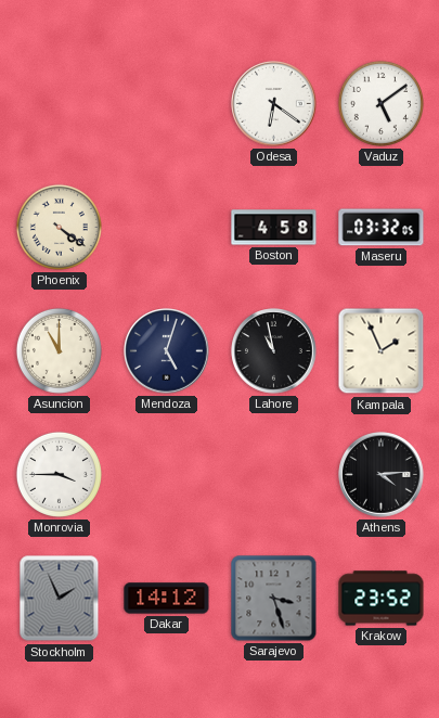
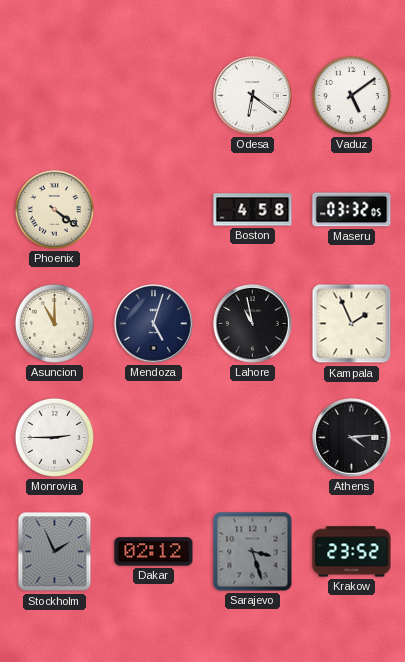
Monrovia: 3:45 -> 2:45
Dakar: 14:12 -> 02:12
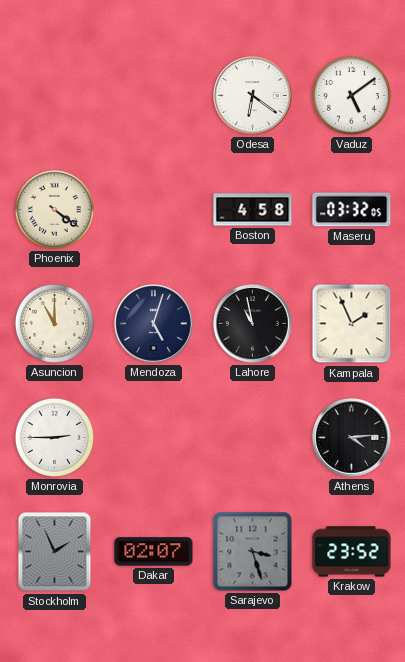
Dakar: 02:12 -> 02:07
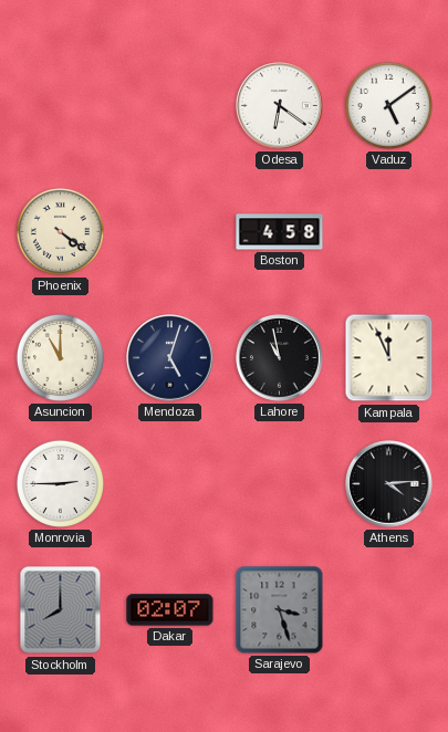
Maseru: 03:32 -> none
Kampala: 1:56 -> 11:56
Stockholm: 1:56 -> 8:00
Krakow: 23:52 -> none
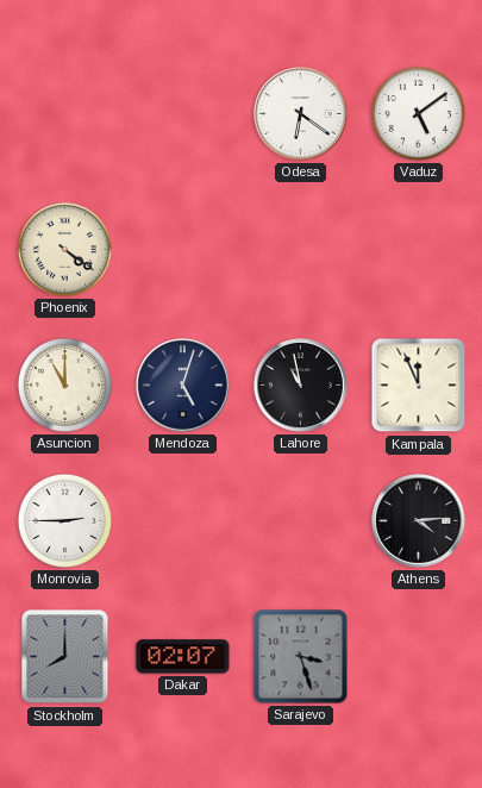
Boston: 4:58 -> none
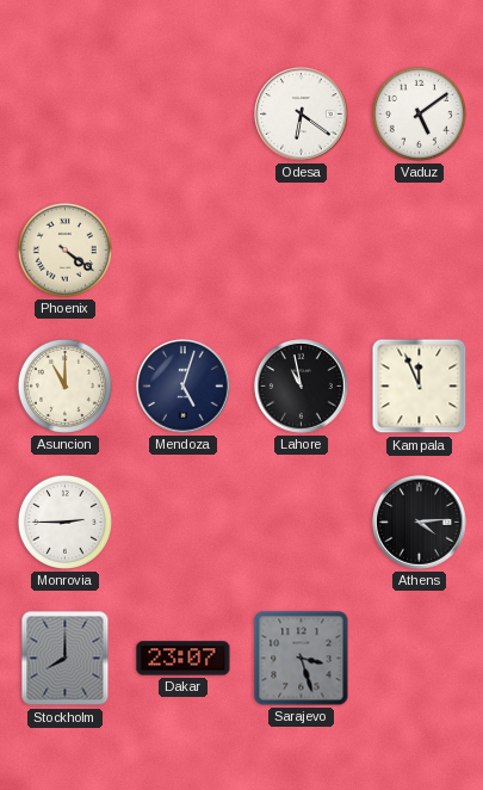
Dakar: 02:07 -> 23:07
